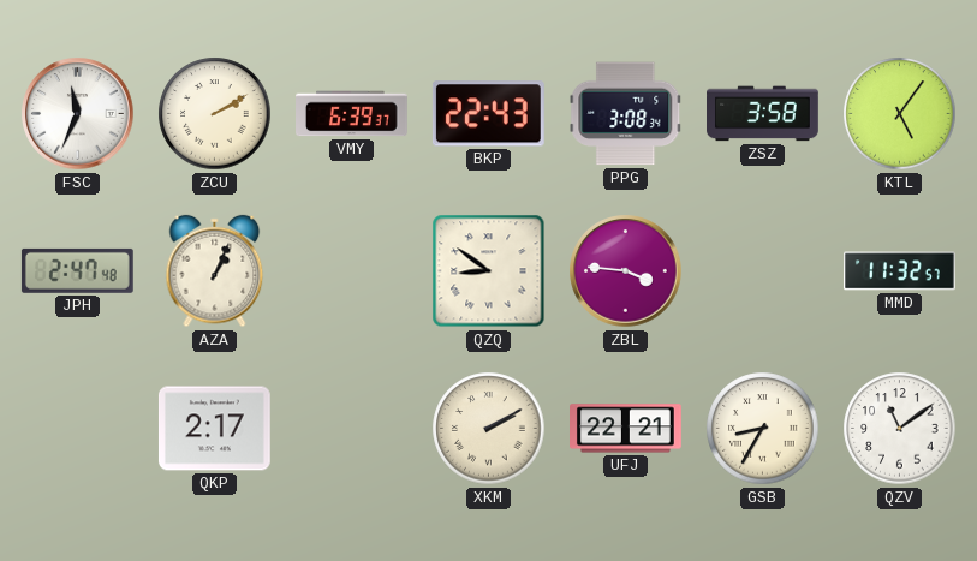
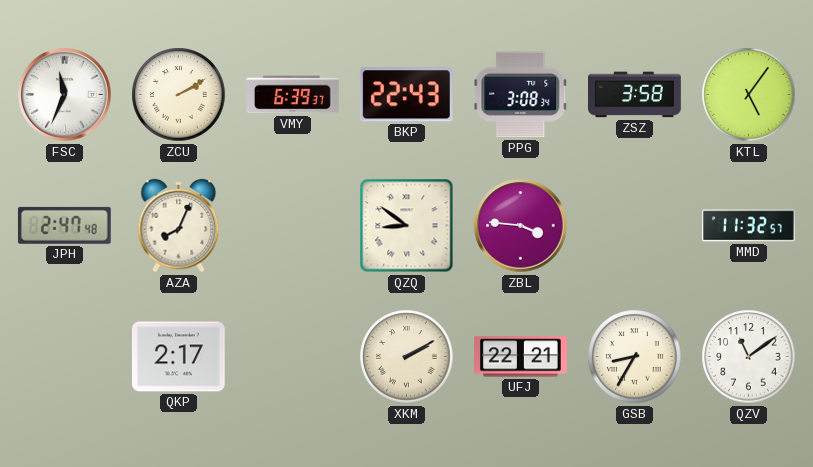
AZA: 1:04 -> 8:04
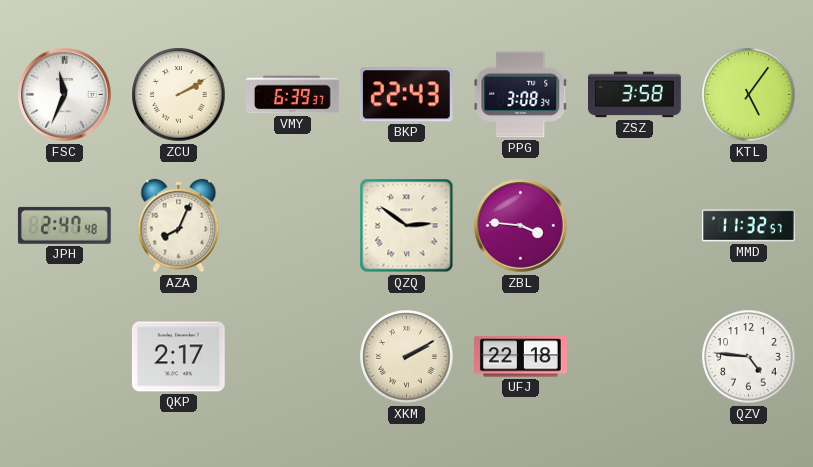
QZQ: 8:51 -> 2:51
UFJ: 22:21 -> 22:18
GSB: 8:35 -> none
QZV: 11:09 -> 4:46
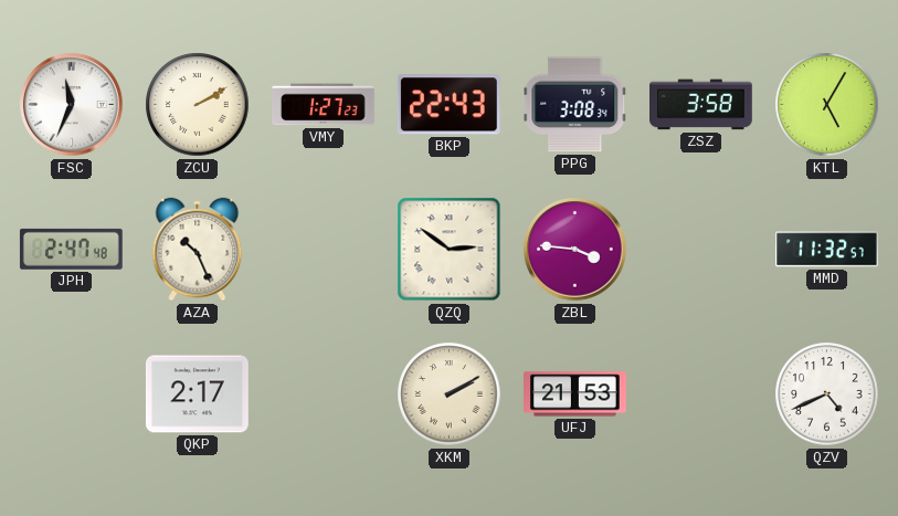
VMY: 6:39 -> 1:27
KTL: 5:06 -> 5:05
AZA: 8:04 -> 10:26
UFJ: 22:18 -> 21:53
QZV: 4:46 -> 4:41
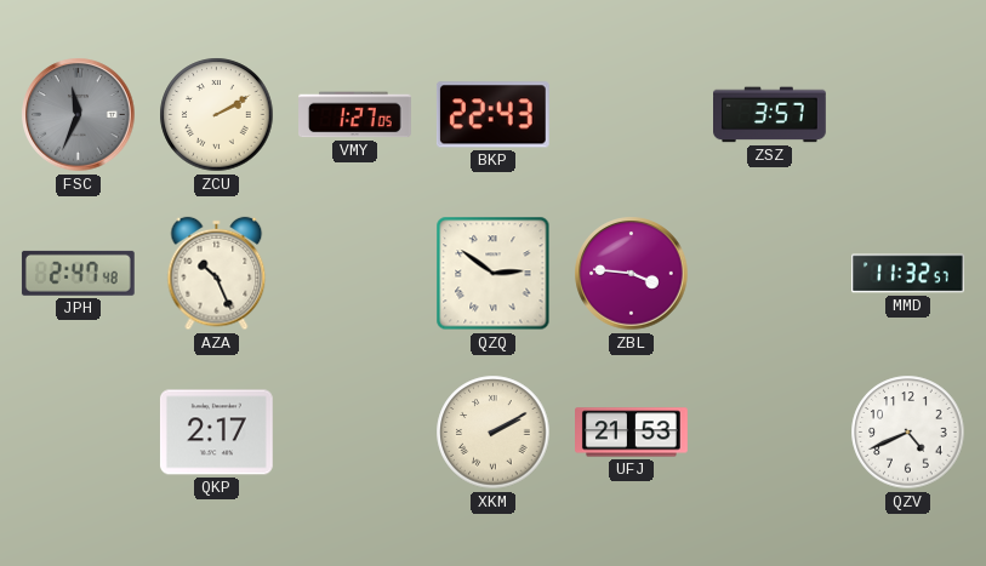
FSC dial: white -> grey
VMY: 1:27:23 -> 1:27:05
PPG: 3:08 -> none
ZSZ: 3:58 -> 3:57
KTL: 5:05 -> none
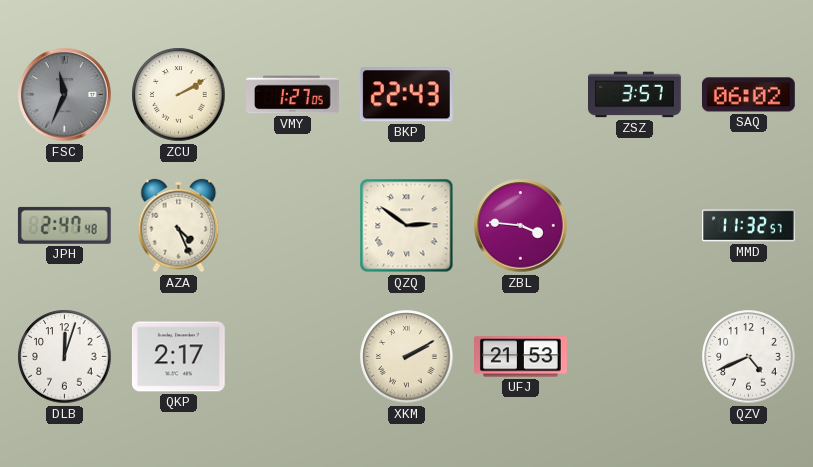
SAQ: none -> 06:02
AZA: 10:26 -> 4:26
DLB: none -> 12:03
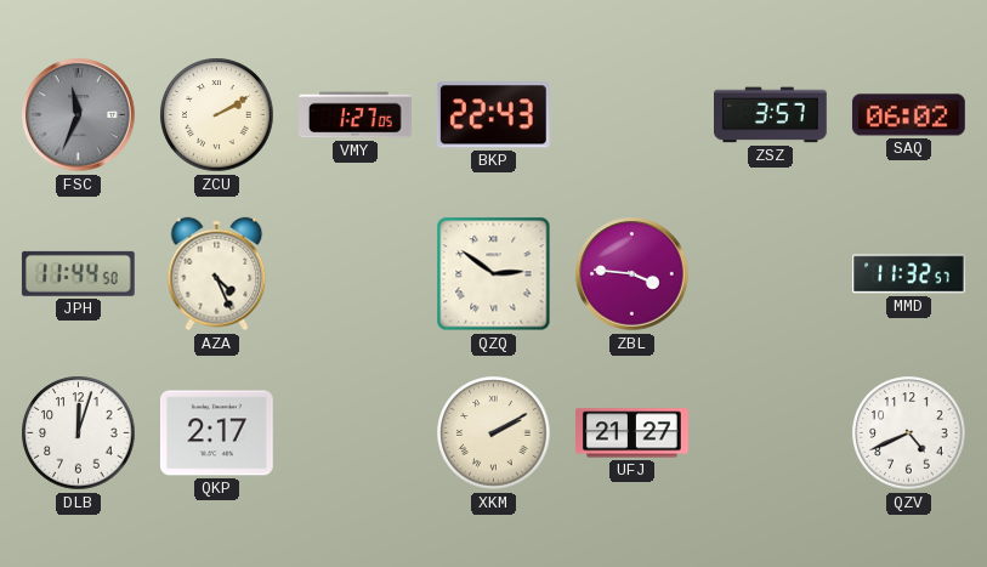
JPH: 2:47 -> 11:44
UFJ: 21:53 -> 21:27
